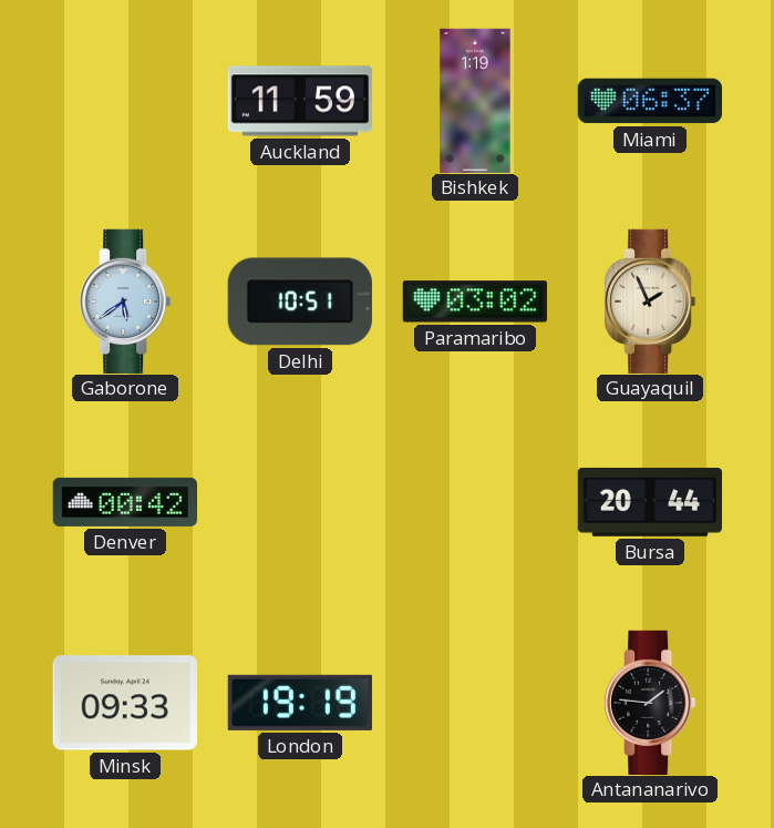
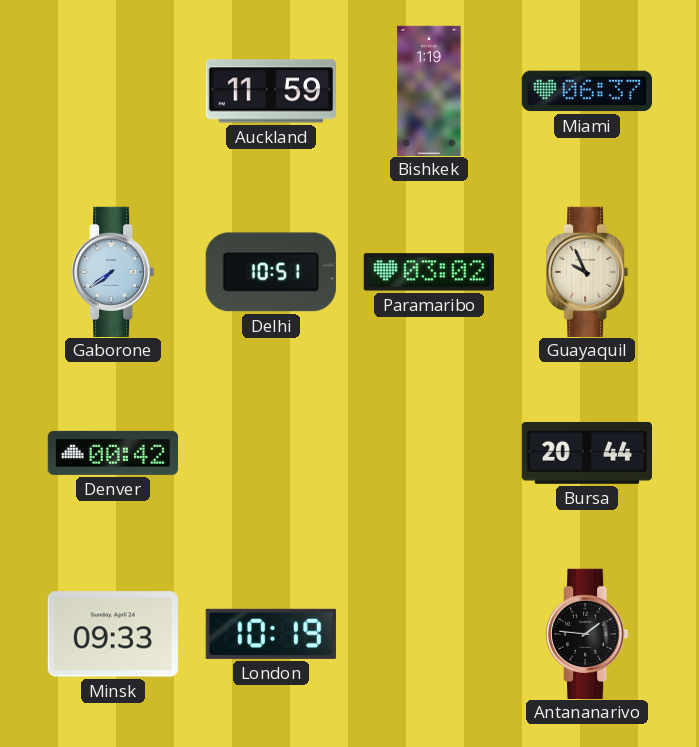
Gaborone: 5:39 -> 7:39
Guayaquil: 1:56 -> 9:56
London: 19:19 -> 10:19
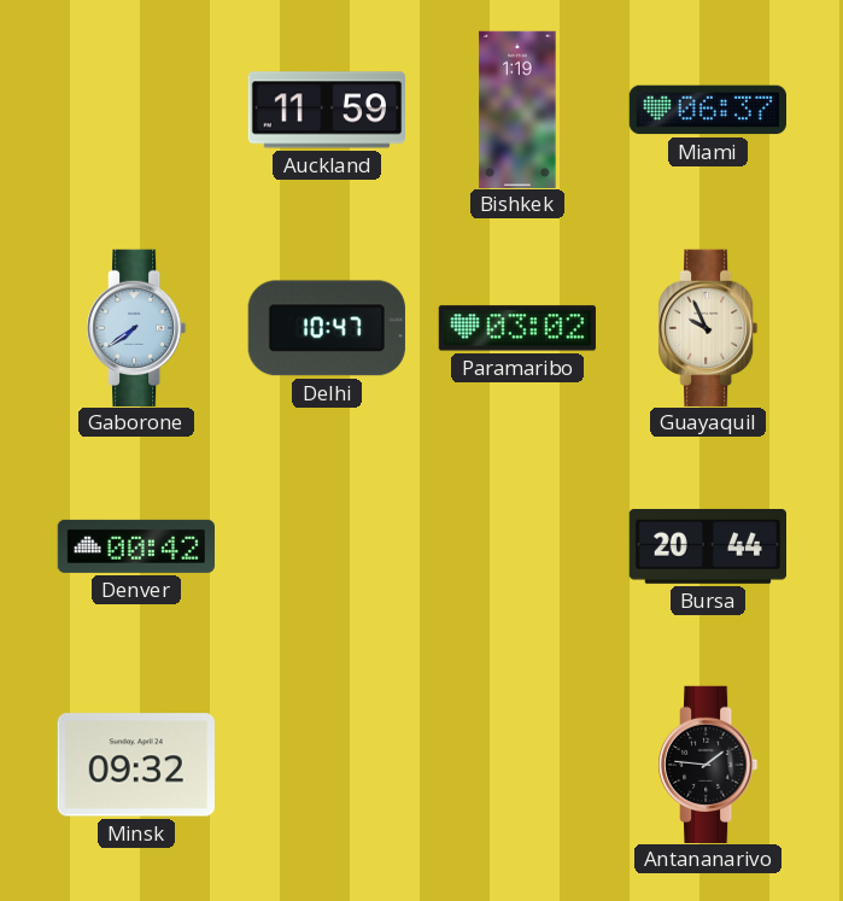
Delhi: 10:51 -> 10:47
Minsk: 09:33 -> 09:32
London: 10:19 -> none
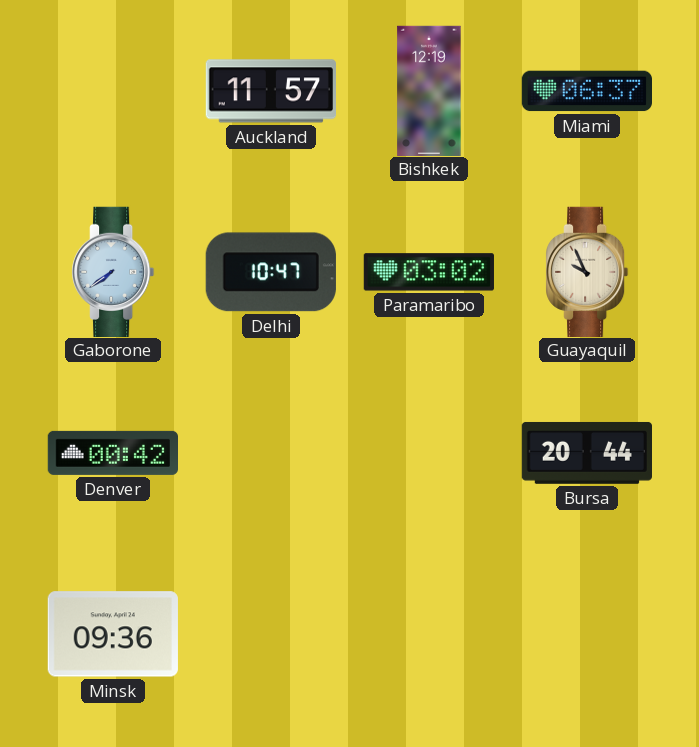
Auckland: 11:59 -> 11:57
Bishkek: 1:19 -> 12:19
Minsk: 09:32 -> 09:36
Antananarivo: 1:46 -> none
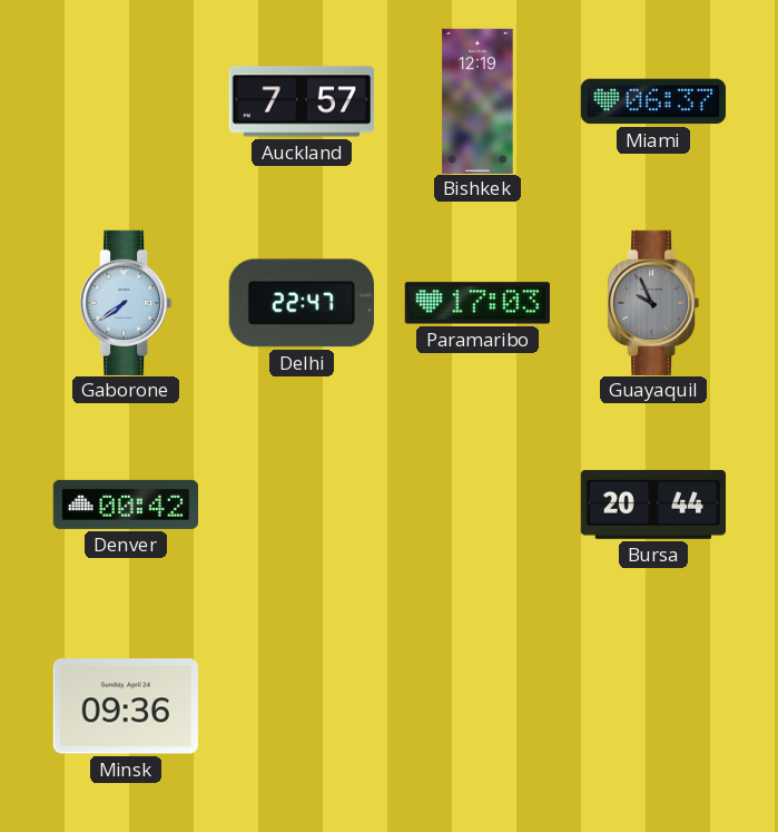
Auckland: 11:57 -> 7:57
Delhi: 10:47 -> 22:47
Paramaribo: 03:02 -> 17:03
Guayaquil dial: cream -> grey
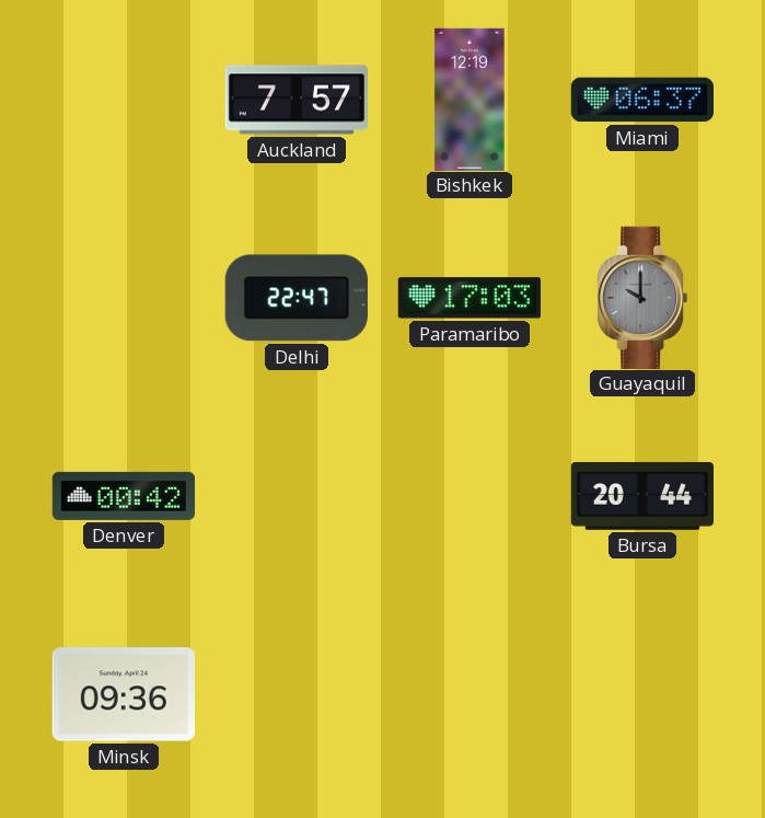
Gaborone: 7:39 -> none
Guayaquil: 9:56 -> 10:00
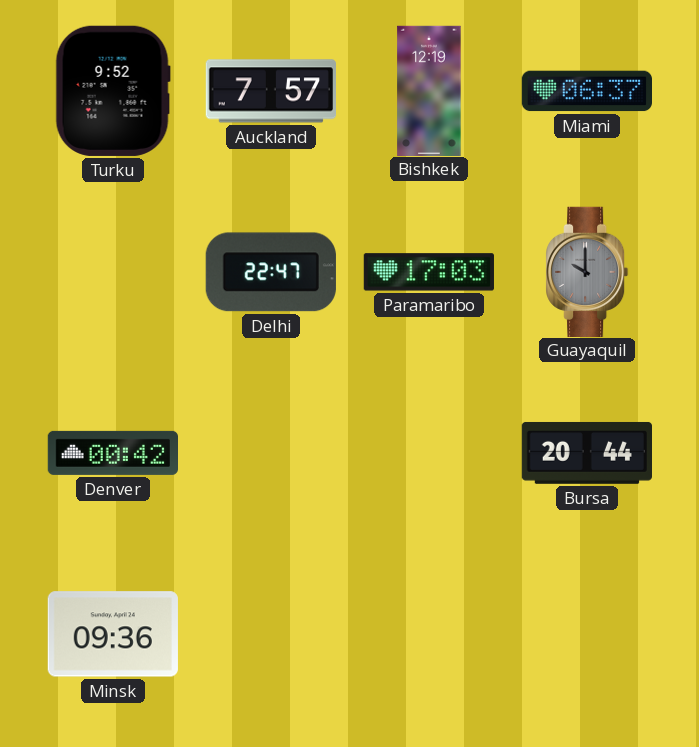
Turku: none -> 9:52
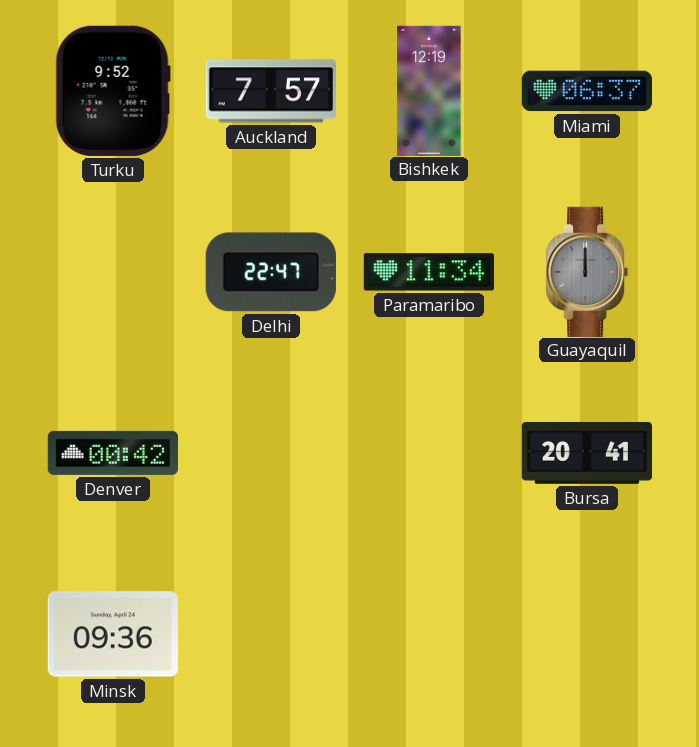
Paramaribo: 17:03 -> 11:34
Guayaquil: 10:00 -> 12:00
Bursa: 20:44 -> 20:41
